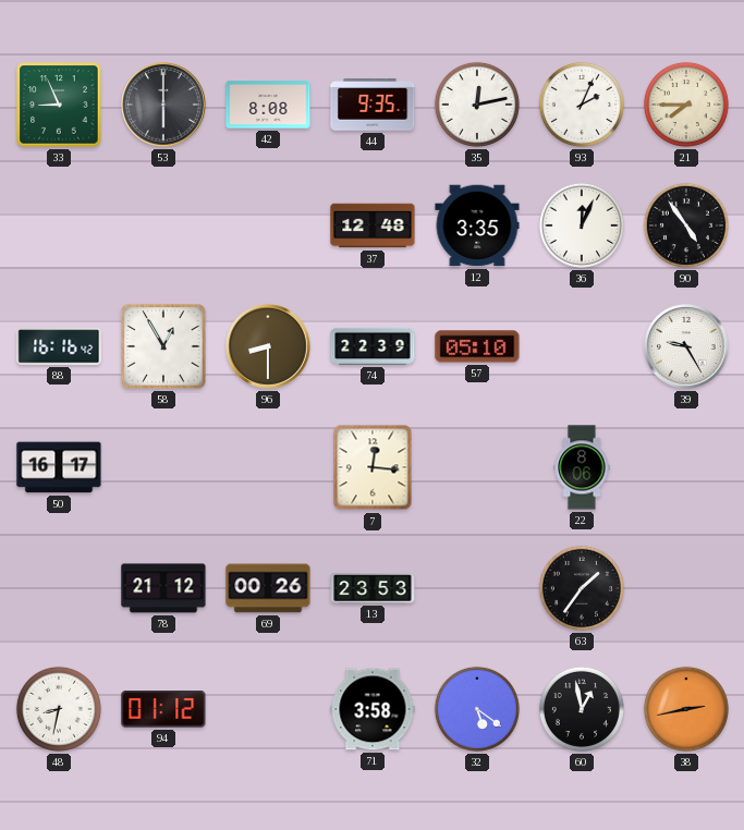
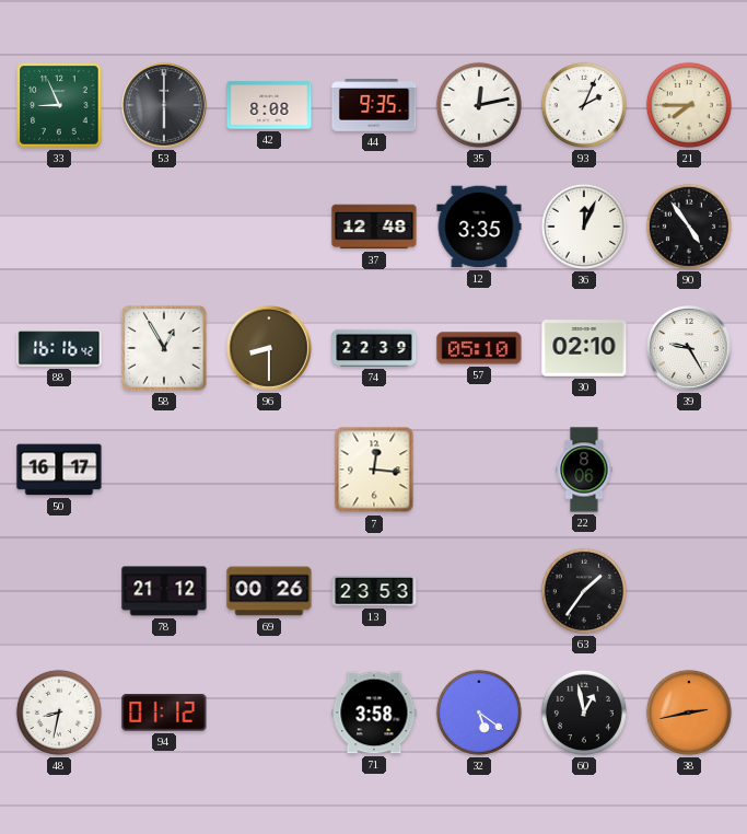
30: none -> 02:10
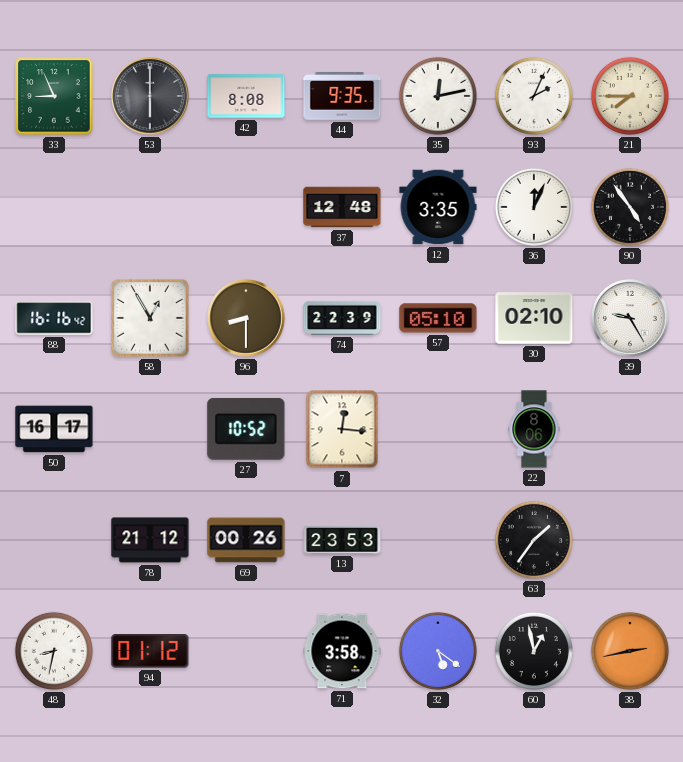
27: none -> 10:52
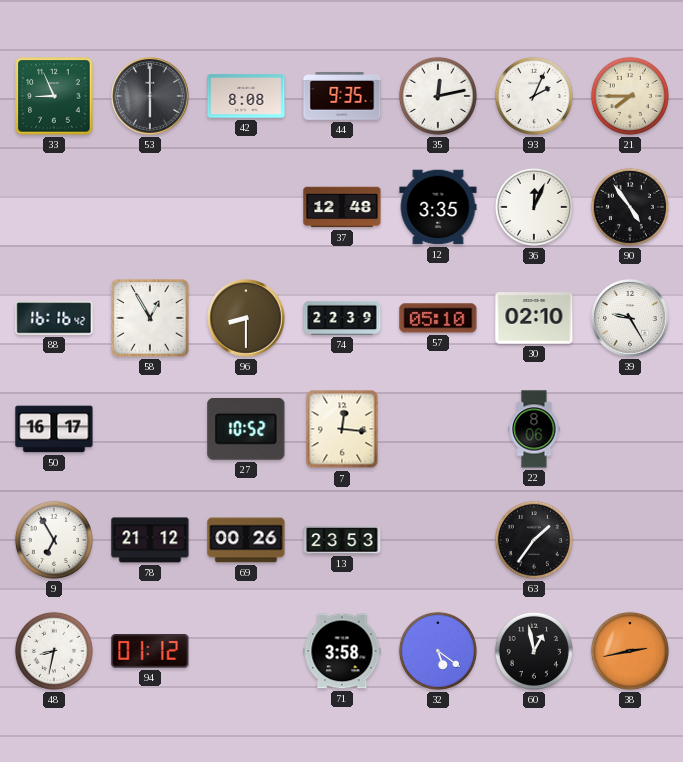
9: none -> 6:55
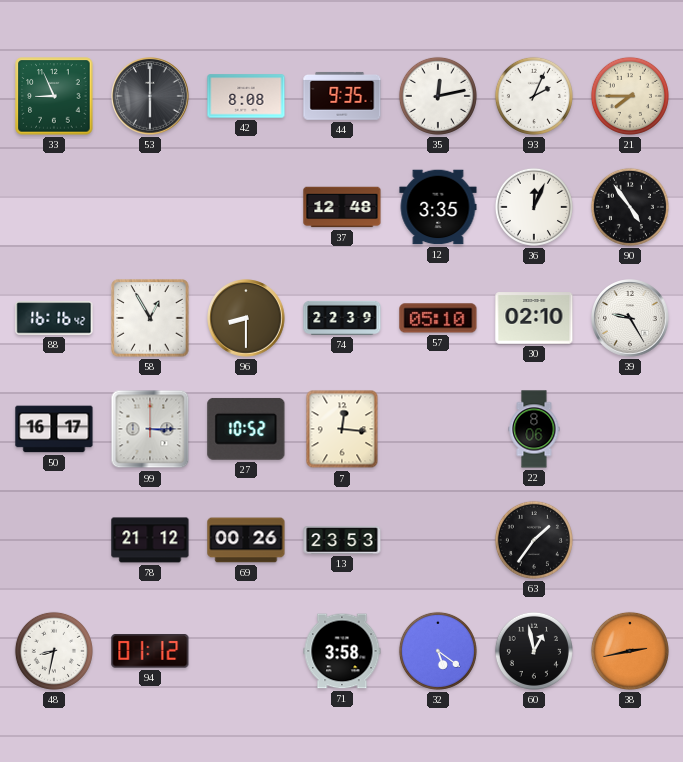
99: none -> 3:15
9: 6:55 -> none
